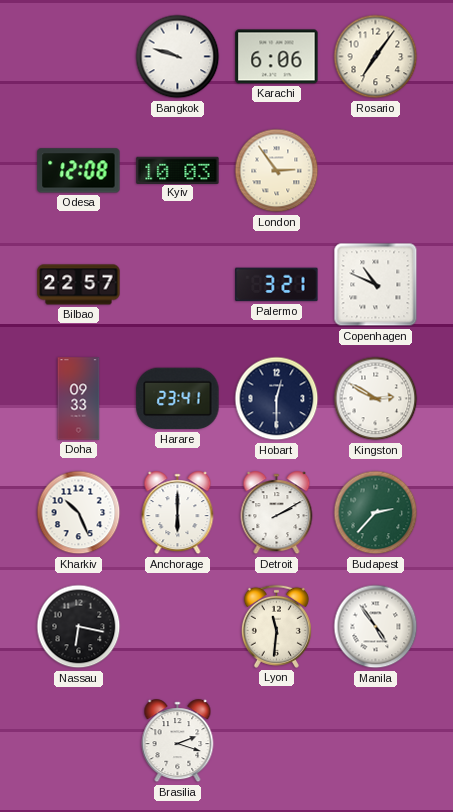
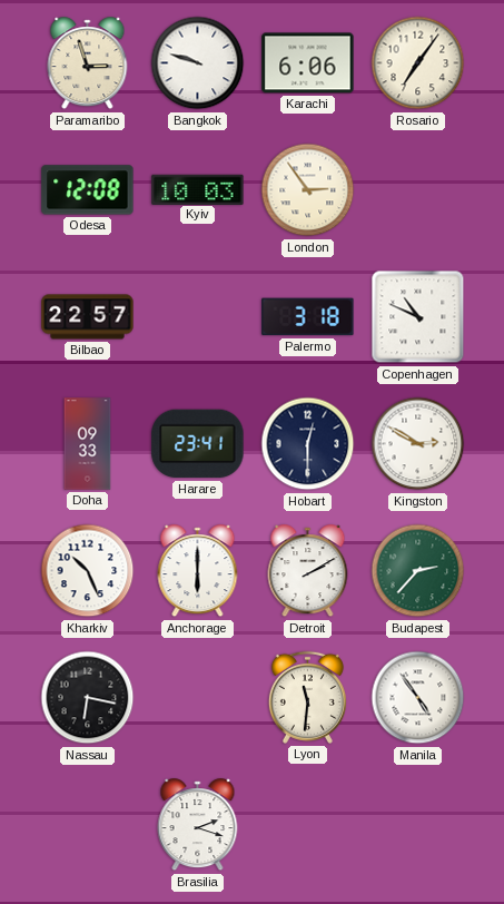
Paramaribo: none -> 2:57
Palermo: 3:21 -> 3:18
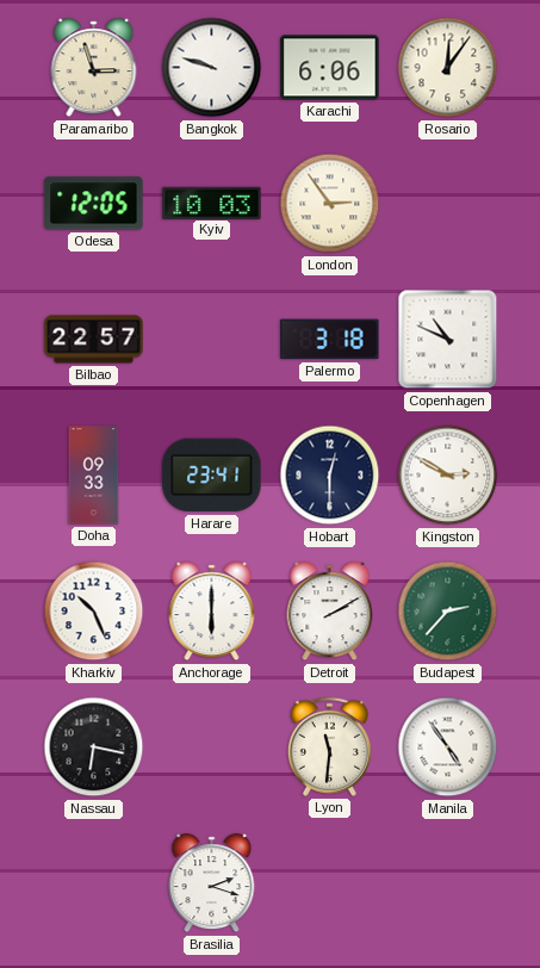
Rosario: 7:06 -> 12:06
Odesa: 12:08 -> 12:05
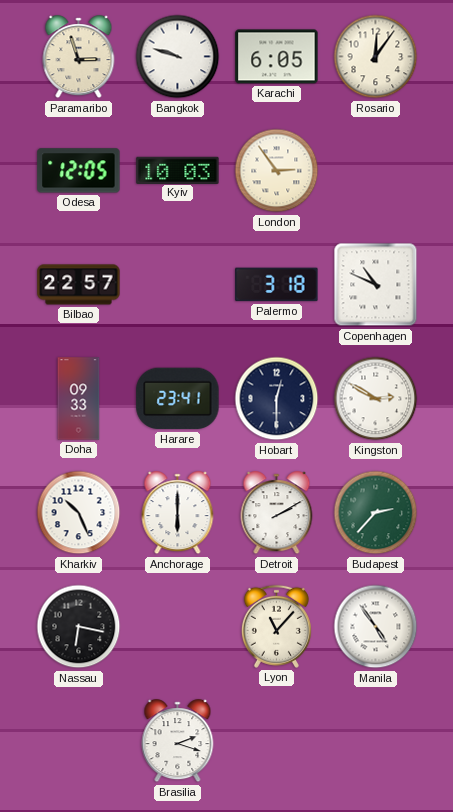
Karachi: 6:06 -> 6:05
Lyon: 11:31 -> 11:07
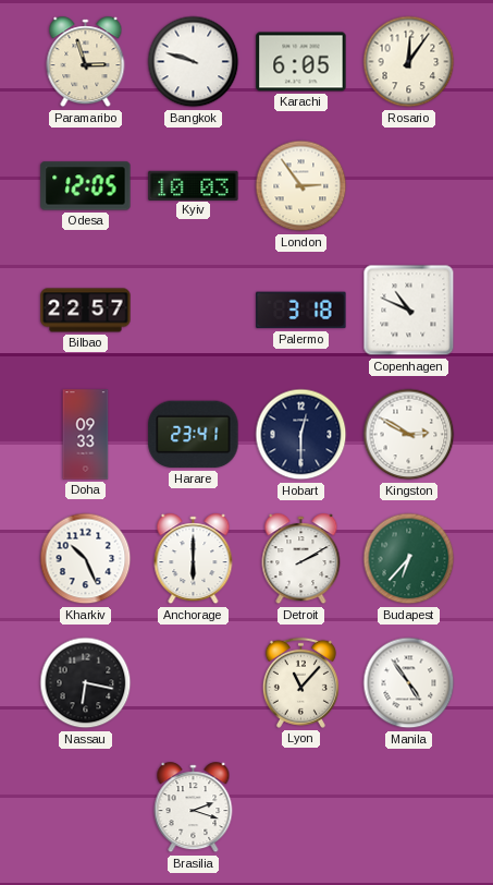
Budapest: 2:37 -> 6:37
